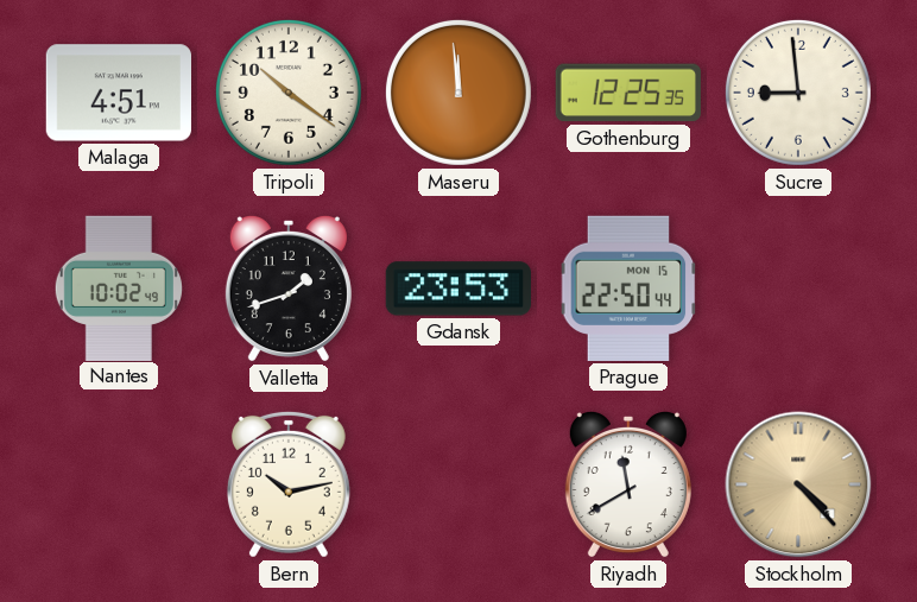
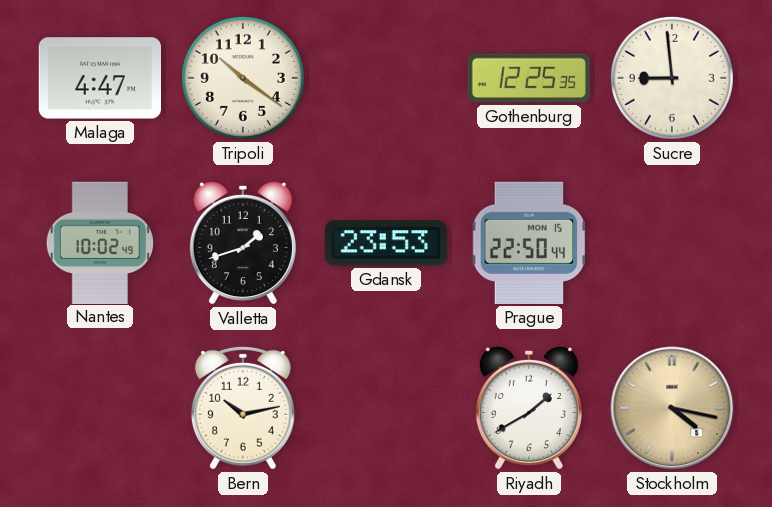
Malaga: 4:51 -> 4:47
Maseru: 11:59 -> none
Riyadh: 11:40 -> 1:40
Stockholm: 4:23 -> 4:17
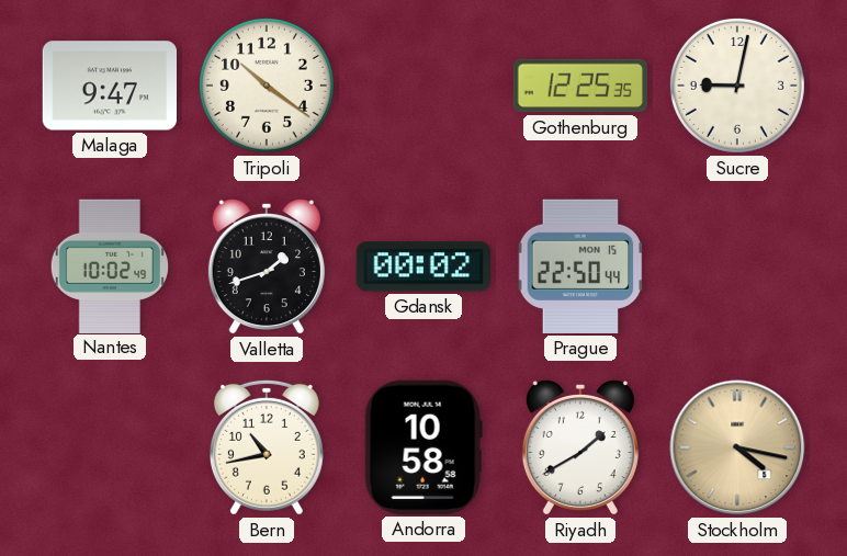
Malaga: 4:47 -> 9:47
Sucre: 8:59 -> 9:02
Gdansk: 23:53 -> 00:02
Bern: 10:13 -> 10:43
Andorra: none -> 10:58
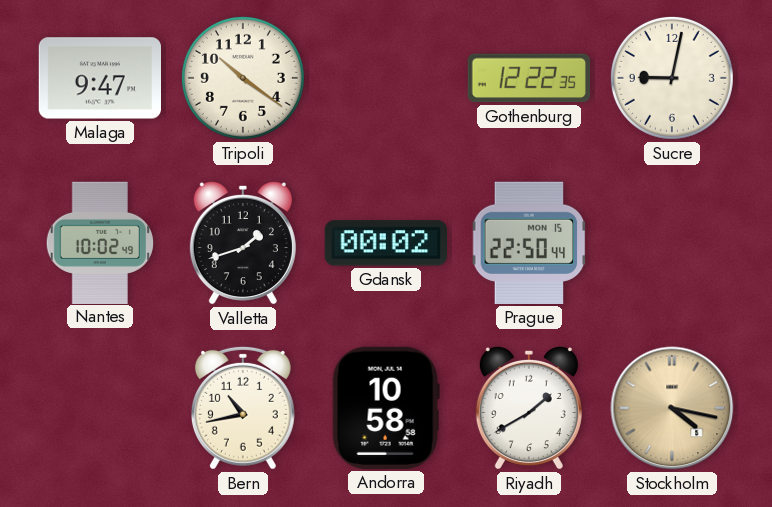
Gothenburg: 12:25 -> 12:22
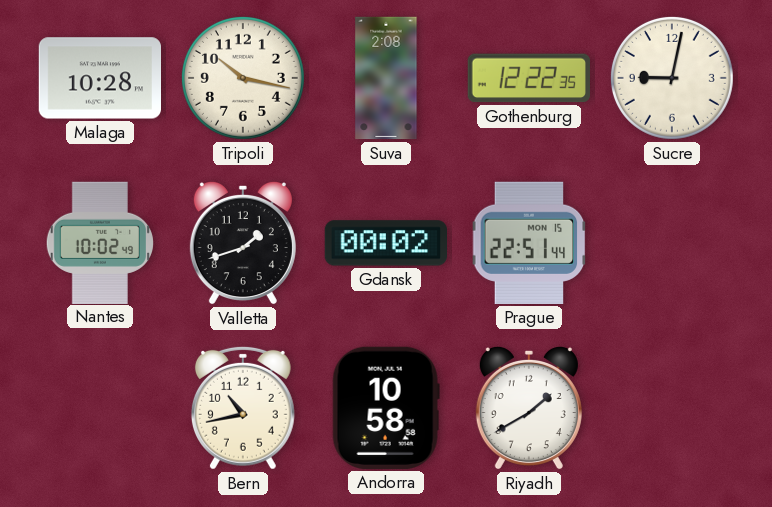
Malaga: 9:47 -> 10:28
Tripoli: 10:21 -> 10:17
Suva: none -> 2:08
Prague: 22:50 -> 22:51
Stockholm: 4:17 -> none
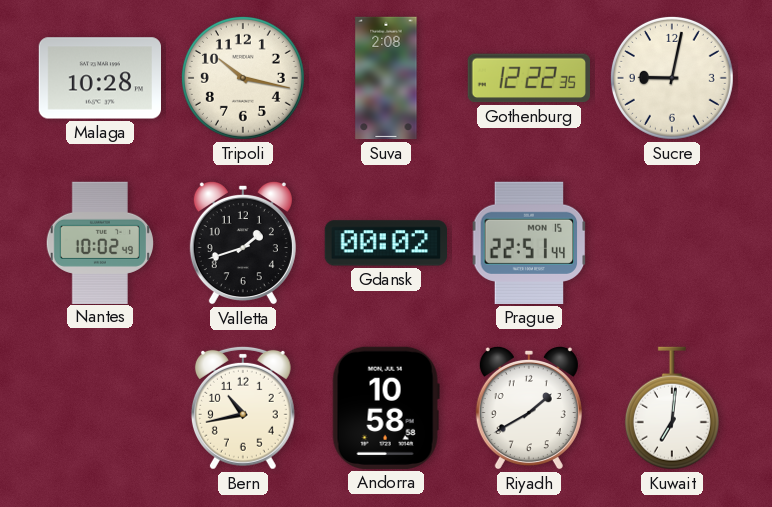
Kuwait: none -> 7:01
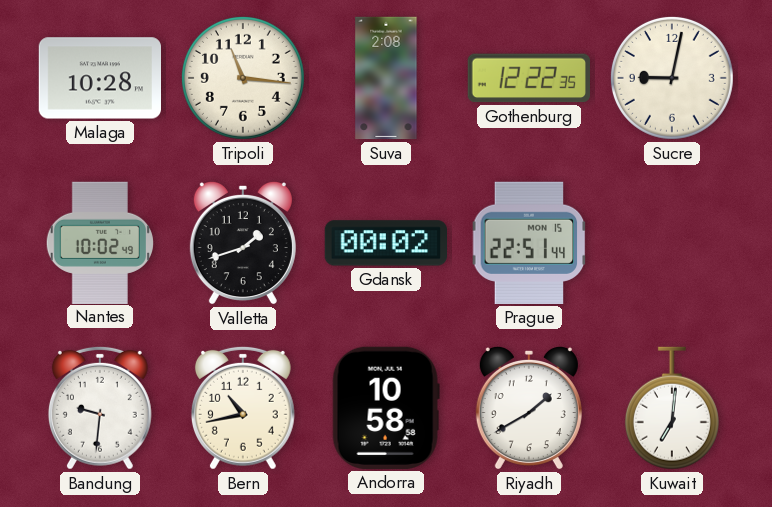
Tripoli: 10:17 -> 11:16
Bandung: none -> 9:31
